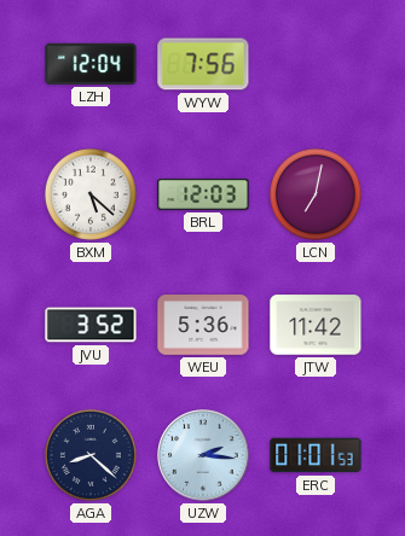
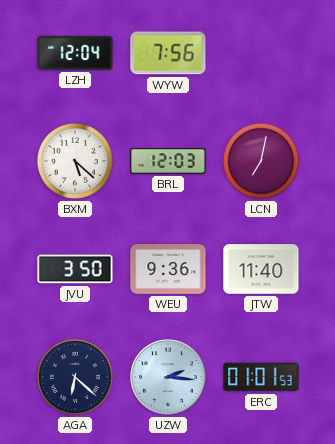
JVU: 3:52 -> 3:50
WEU: 5:36 -> 9:36
JTW: 11:42 -> 11:40
AGA: 8:22 -> 6:22
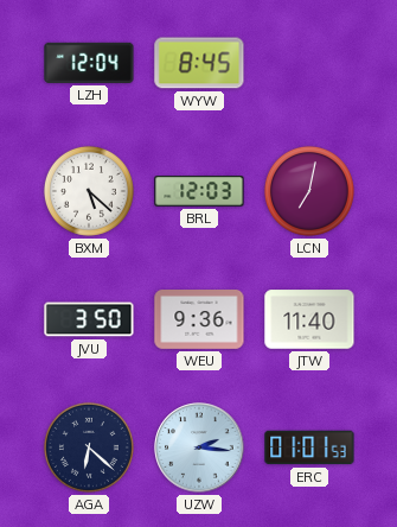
WYW: 7:56 -> 8:45
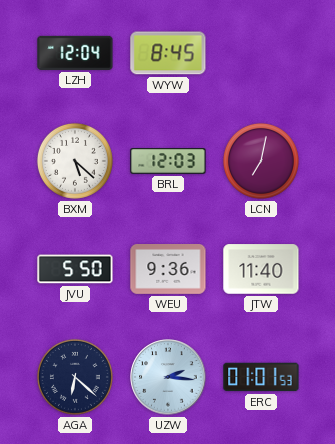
JVU: 3:50 -> 5:50
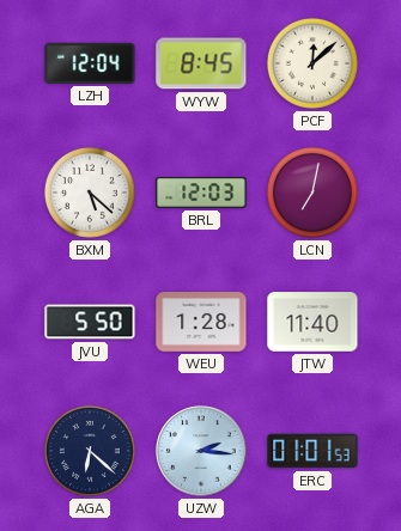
PCF: none -> 12:08
WEU: 9:36 -> 1:28
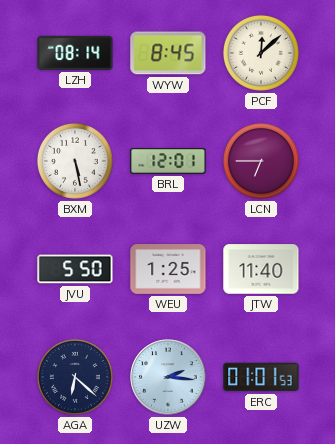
LZH: 12:04 -> 08:14
BXM: 5:22 -> 5:28
BRL: 12:03 -> 12:01
LCN: 7:02 -> 6:45
WEU: 1:28 -> 1:25
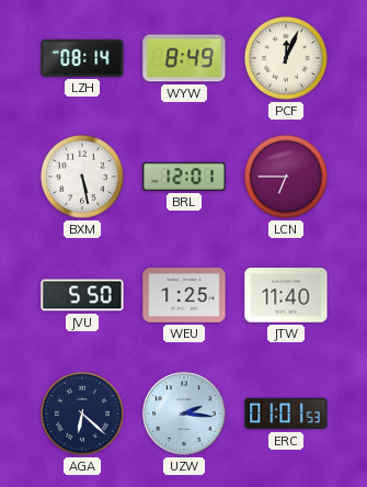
WYW: 8:45 -> 8:49
PCF: 12:08 -> 12:04
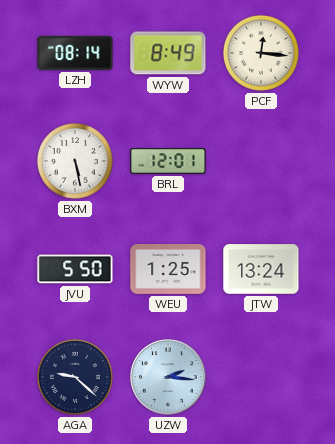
PCF: 12:04 -> 12:16
LCN: 6:45 -> none
JTW: 11:40 -> 13:24
AGA: 6:22 -> 9:22
ERC: 01:01 -> none
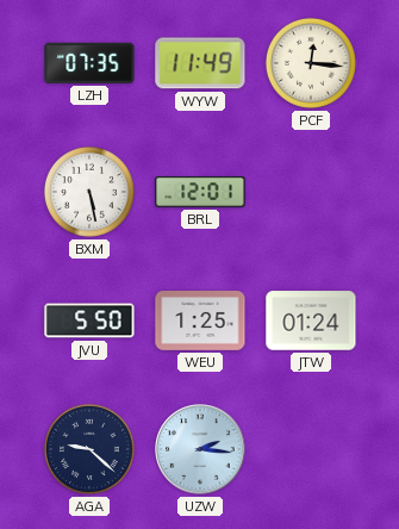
LZH: 08:14 -> 07:35
WYW: 8:49 -> 11:49
JTW: 13:24 -> 01:24
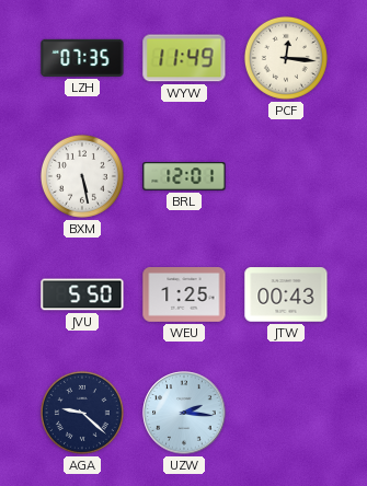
JTW: 01:24 -> 00:43
